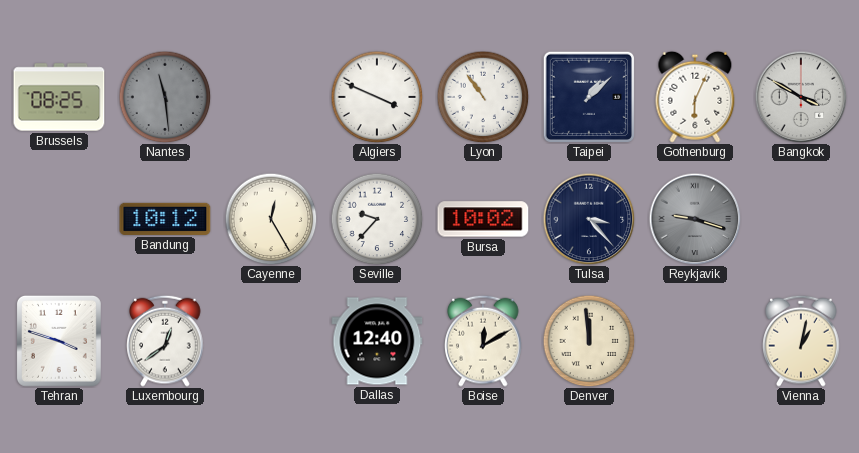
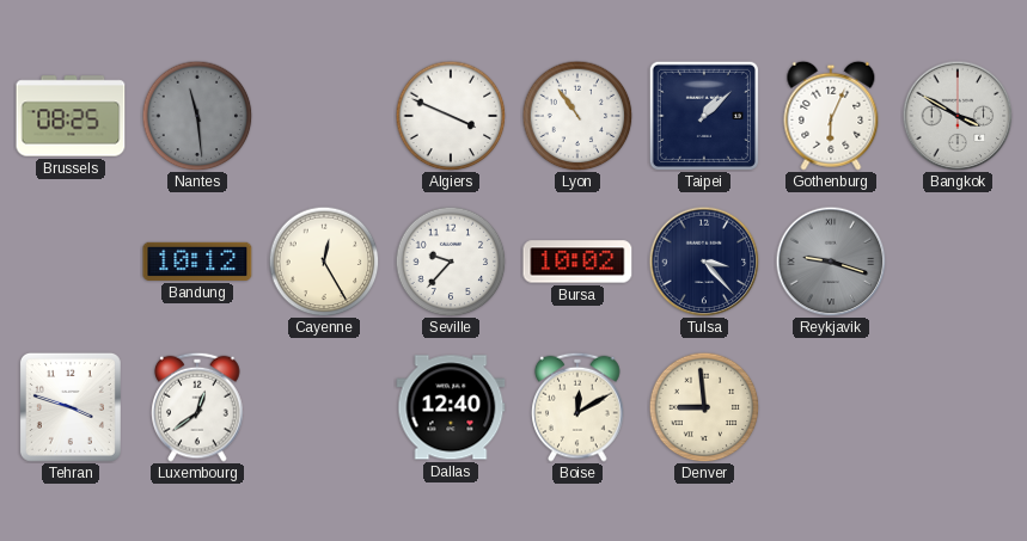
Denver: 11:59 -> 8:59
Vienna: 1:02 -> none
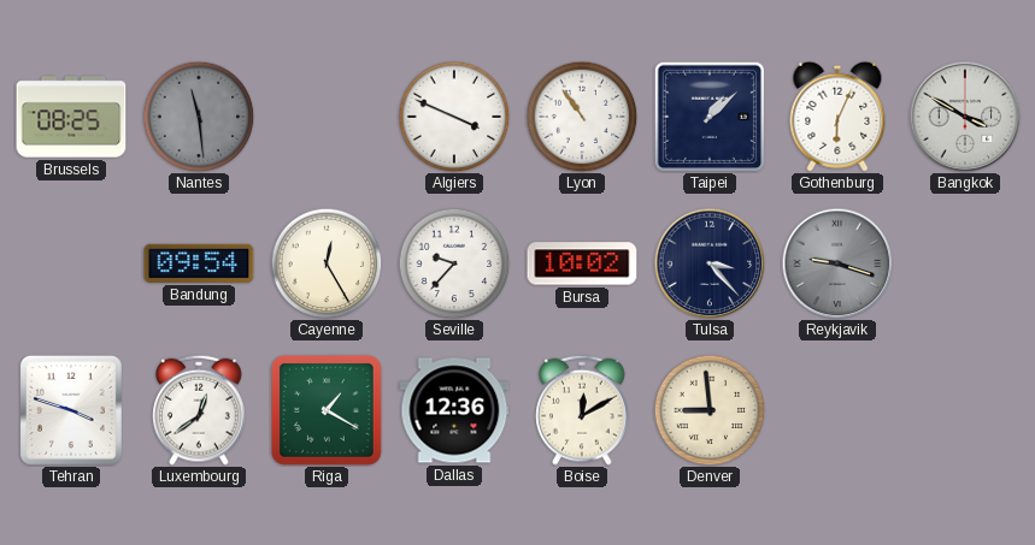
Bandung: 10:12 -> 09:54
Riga: none -> 1:20
Dallas: 12:40 -> 12:36
